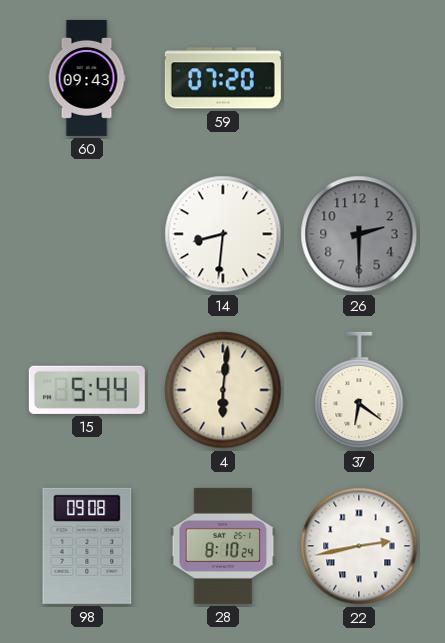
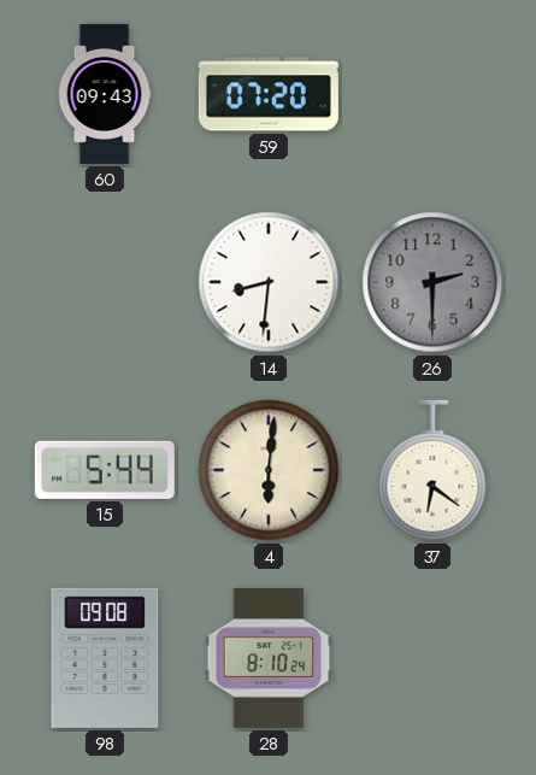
22: 2:43 -> none
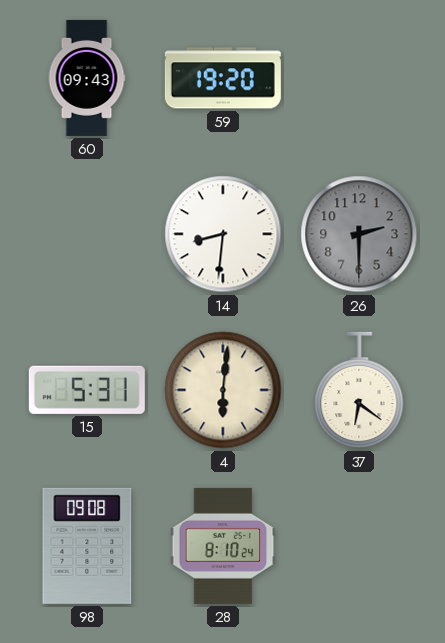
59: 07:20 -> 19:20
15: 5:44 -> 5:31
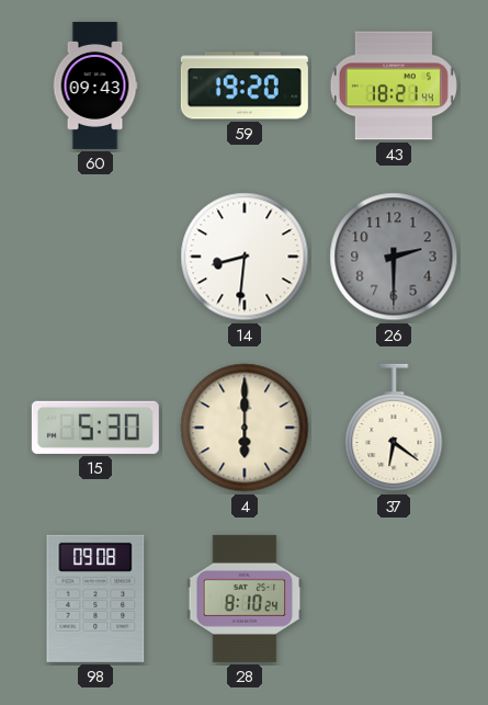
43: none -> 18:21
15: 5:31 -> 5:30
4: 6:01 -> 6:00
